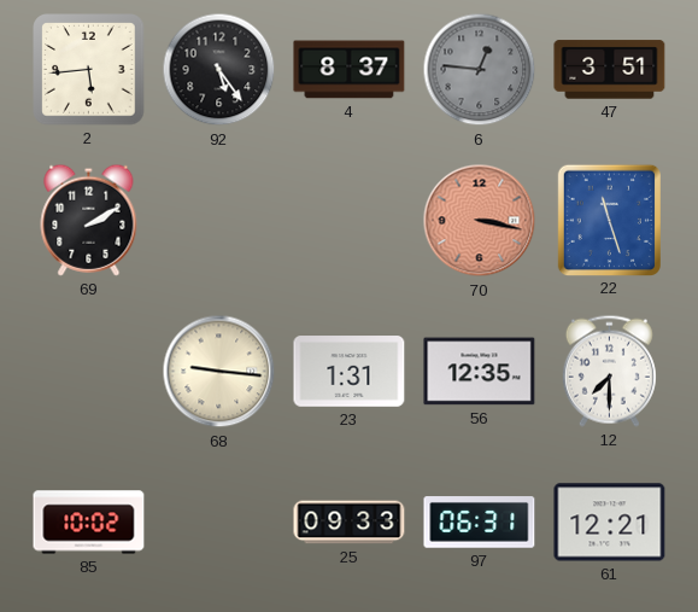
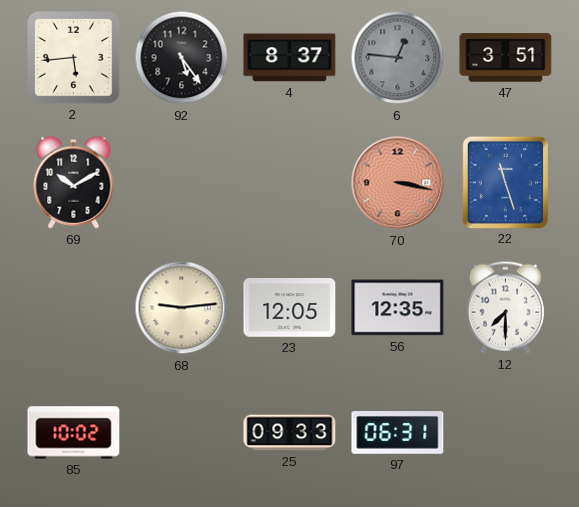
69: 2:10 -> 10:10
68: 9:16 -> 9:14
23: 1:31 -> 12:05
61: 12:21 -> none
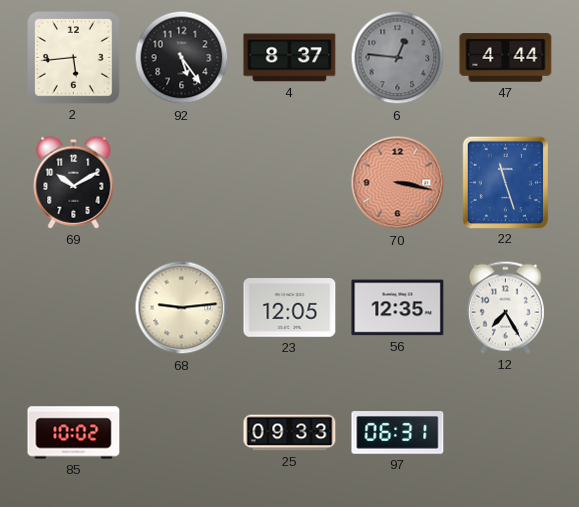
47: 3:51 -> 4:44
12: 7:30 -> 7:25
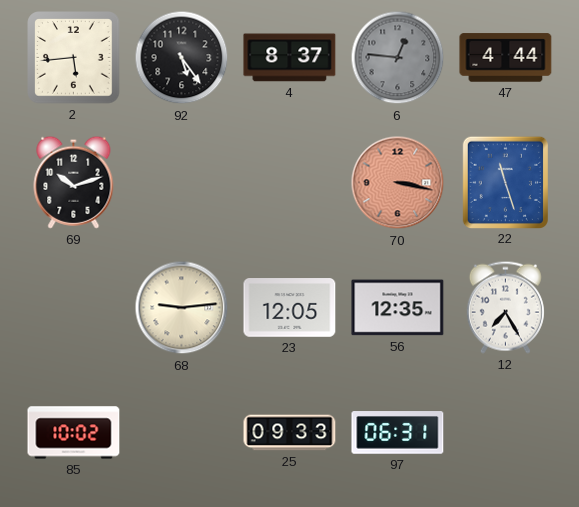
69: 10:10 -> 10:12
